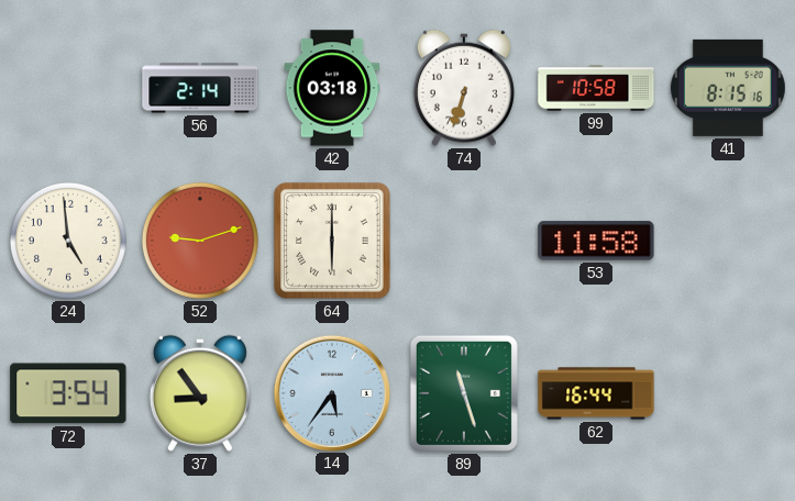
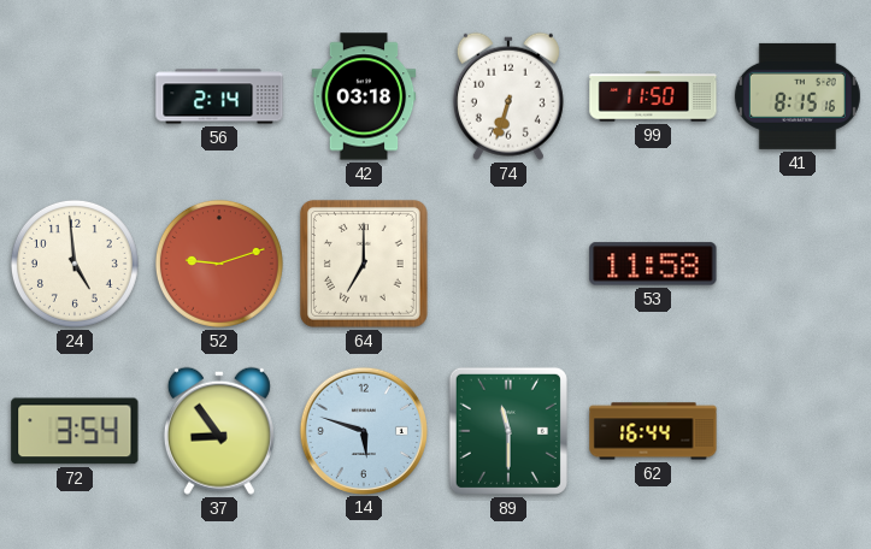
99: 10:58 -> 11:50
64: 6:00 -> 7:00
14: 5:36 -> 5:48
89: 11:27 -> 11:30
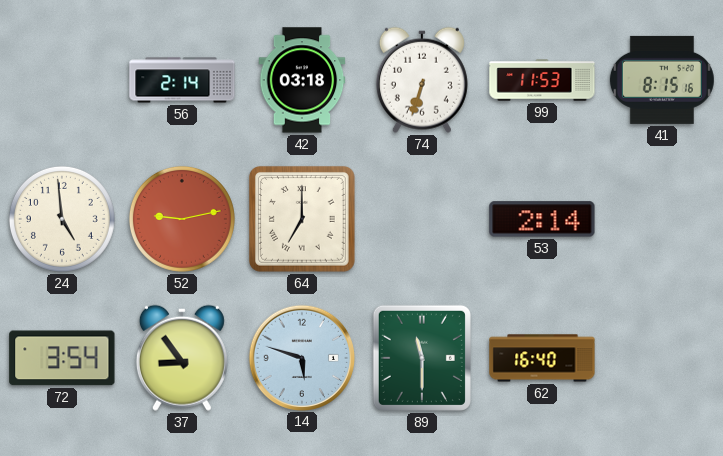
99: 11:50 -> 11:53
52: 9:12 -> 9:13
53: 11:58 -> 2:14
62: 16:44 -> 16:40
